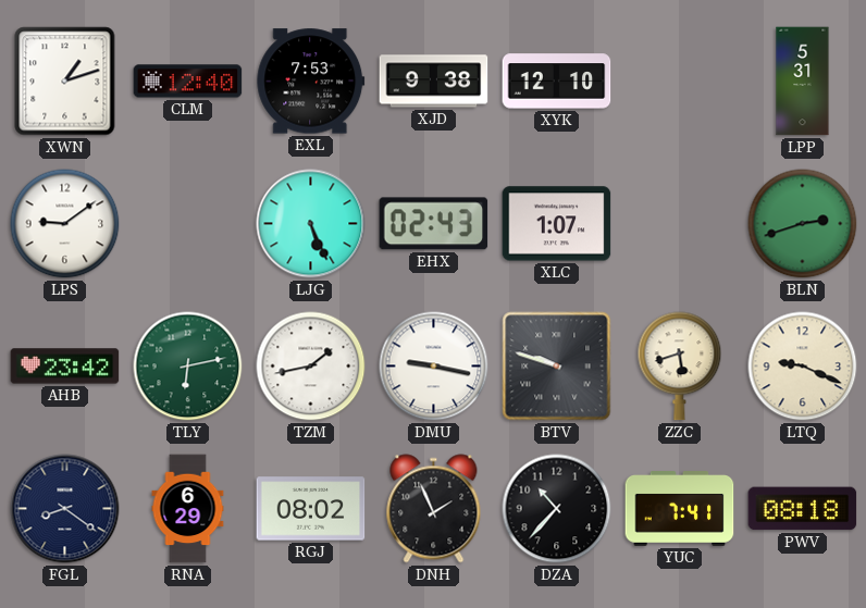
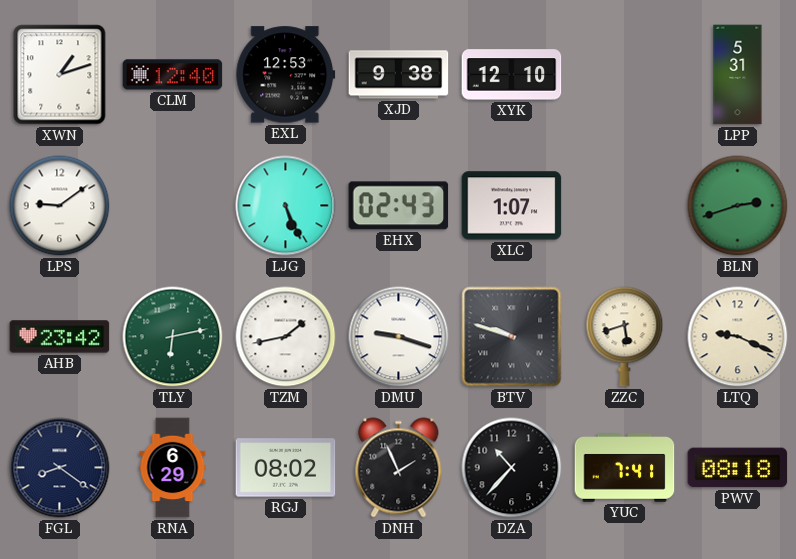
EXL: 7:53 -> 12:53
DMU: 9:17 -> 9:18
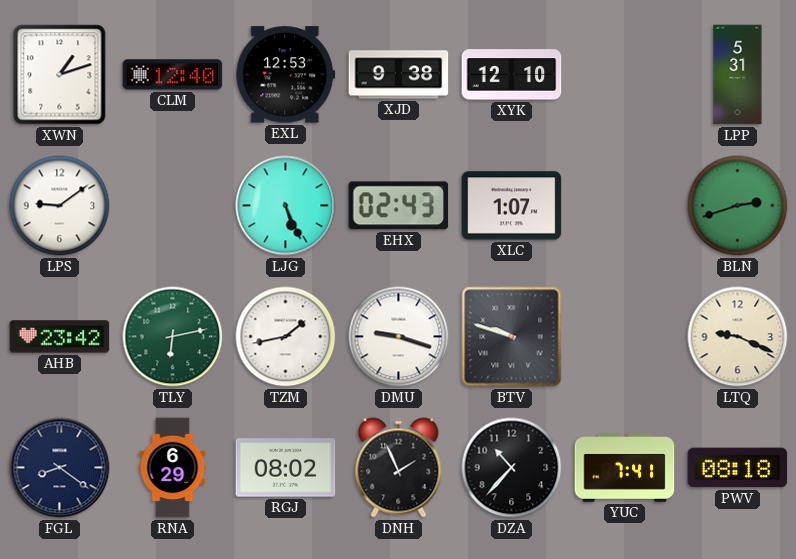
ZZC: 5:42 -> none
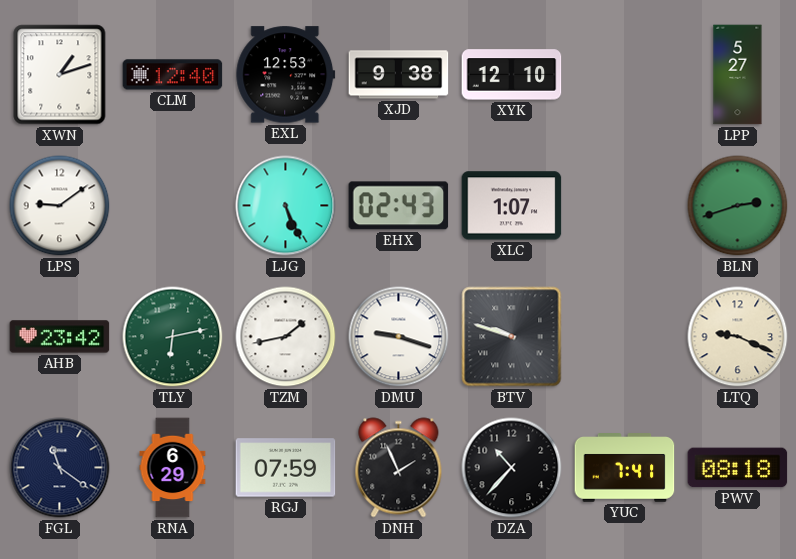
LPP: 5:31 -> 5:27
FGL: 8:21 -> 11:21
RGJ: 08:02 -> 07:59
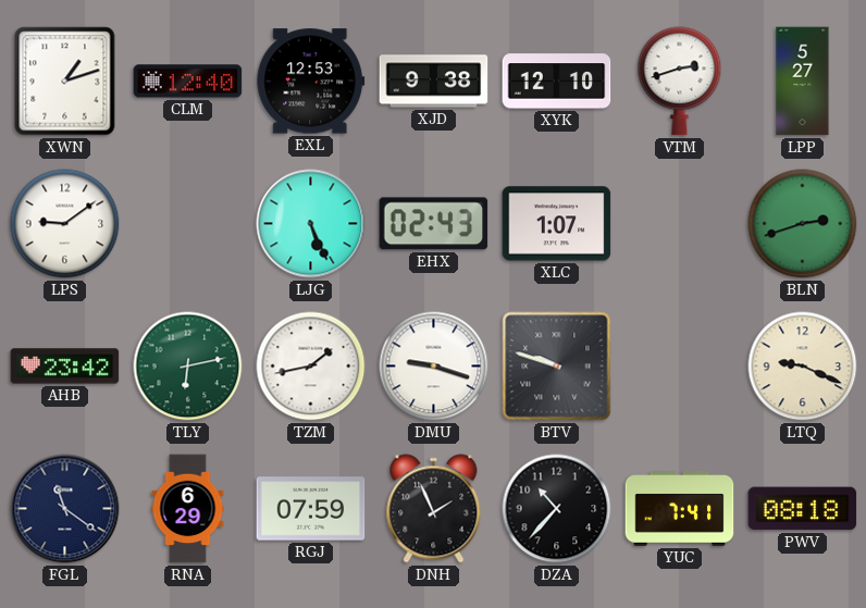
VTM: none -> 2:42
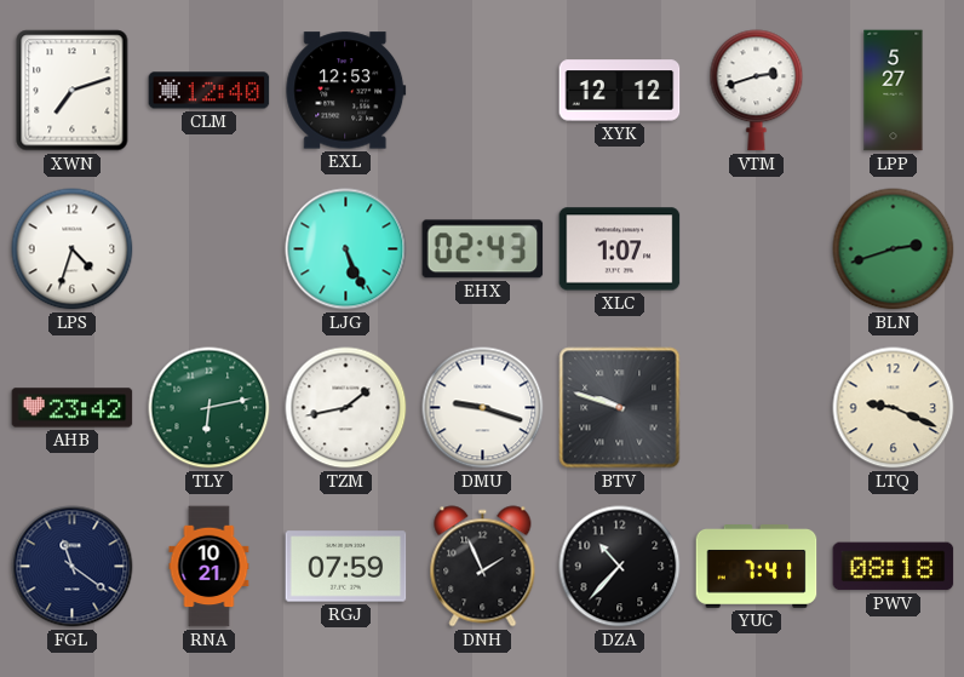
XWN: 1:12 -> 7:12
XJD: 9:38 -> none
XYK: 12:10 -> 12:12
LPS: 9:09 -> 4:33
RNA: 6:29 -> 10:21
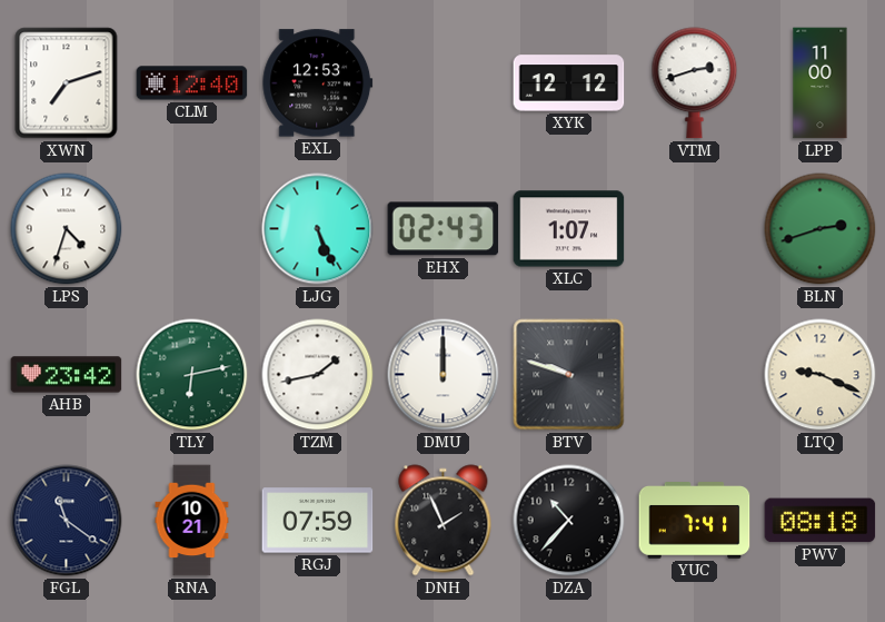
LPP: 5:27 -> 11:00
DMU: 9:18 -> 12:00
